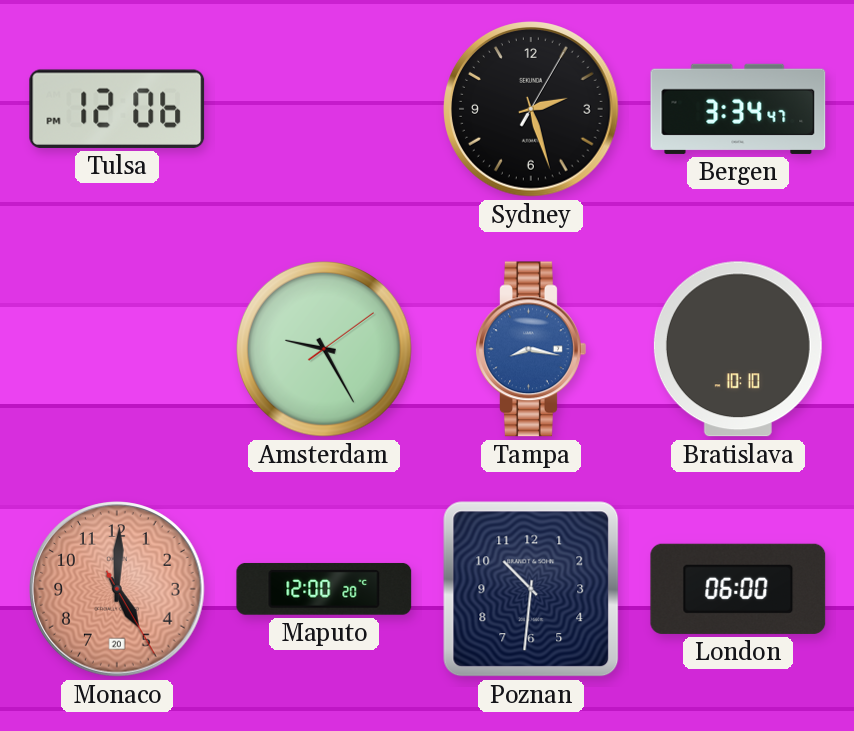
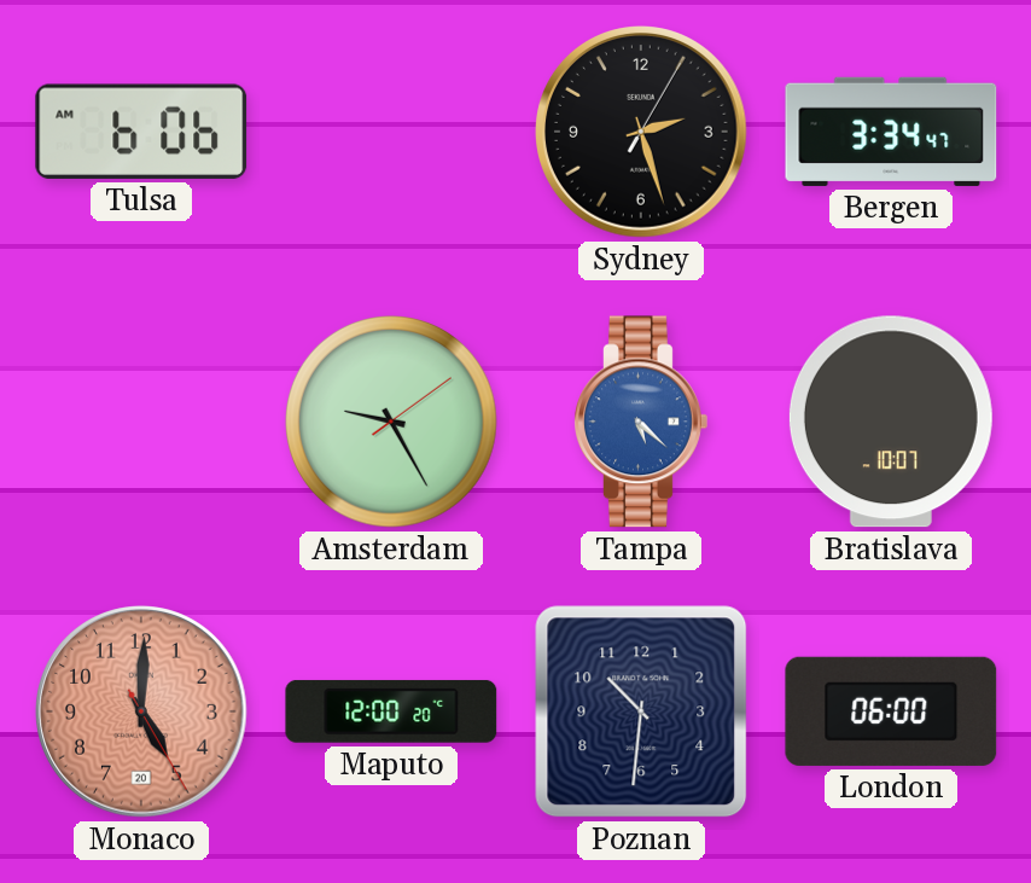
Tulsa: 12:06 -> 6:06
Tampa: 8:17 -> 5:22
Bratislava: 10:10 -> 10:07
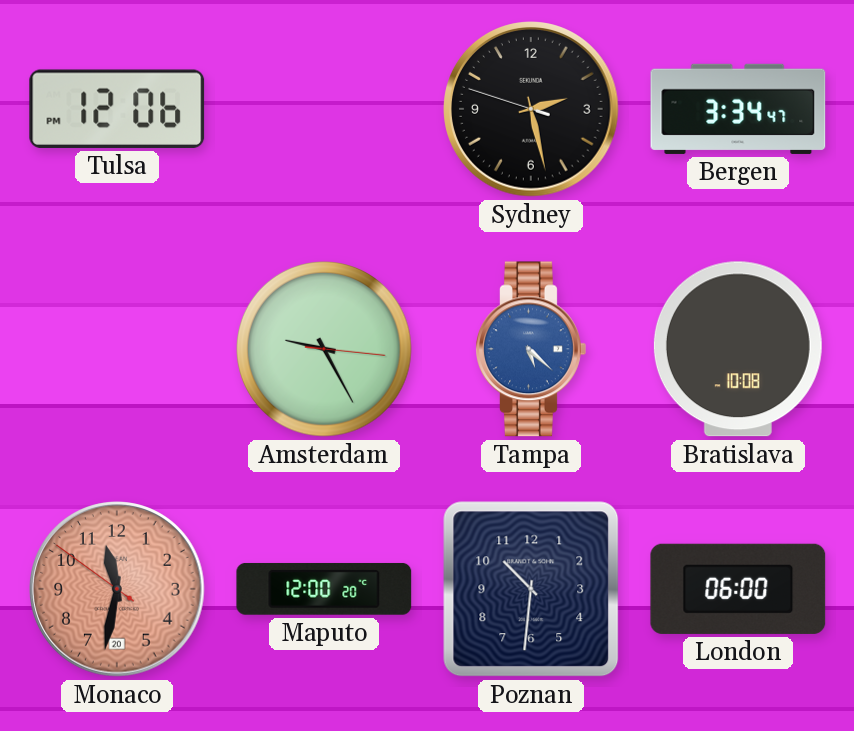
Tulsa: 6:06 -> 12:06
Sydney: 2:27:05 -> 2:27:48
Amsterdam: 9:25:09 -> 9:25:16
Bratislava: 10:07 -> 10:08
Monaco: 5:00 -> 11:31
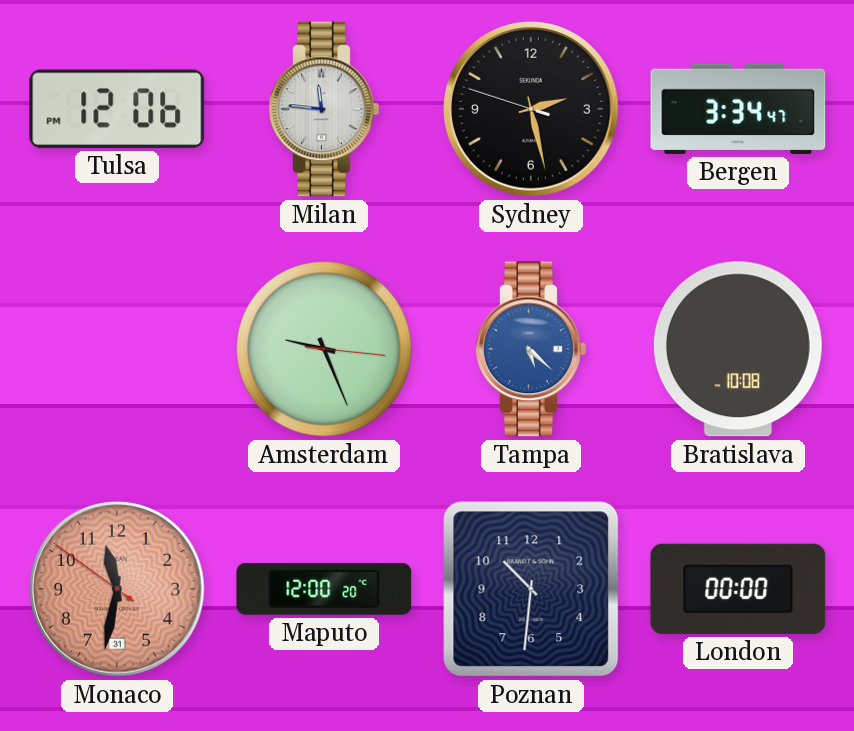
Milan: none -> 11:46
Amsterdam: 9:25 -> 9:26
Monaco date: 20 -> 31
London: 06:00 -> 00:00
